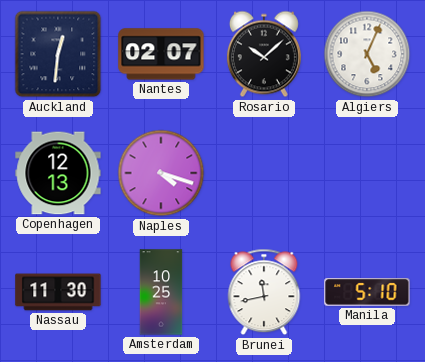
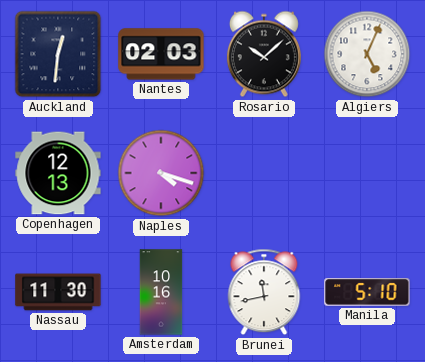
Nantes: 02:07 -> 02:03
Amsterdam: 10:25 -> 10:16
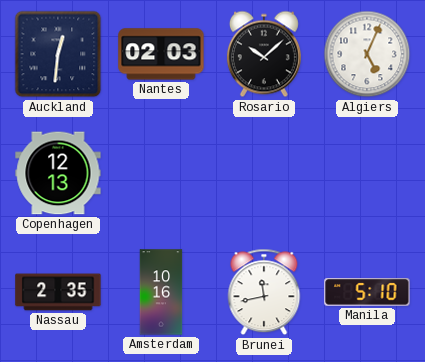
Naples: 4:18 -> none
Nassau: 11:30 -> 2:35
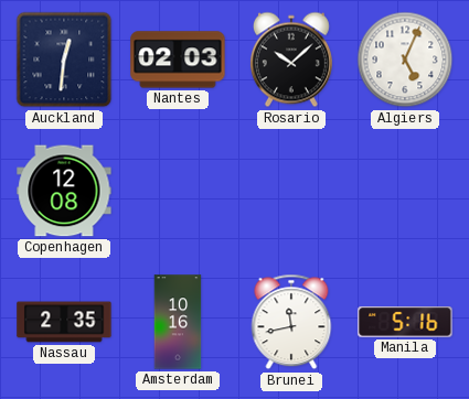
Copenhagen: 12:13 -> 12:08
Manila: 5:10 -> 5:16
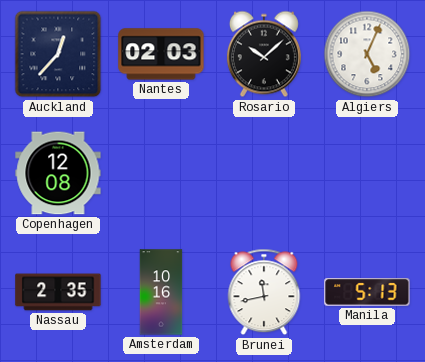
Auckland: 12:31 -> 12:37
Manila: 5:16 -> 5:13
